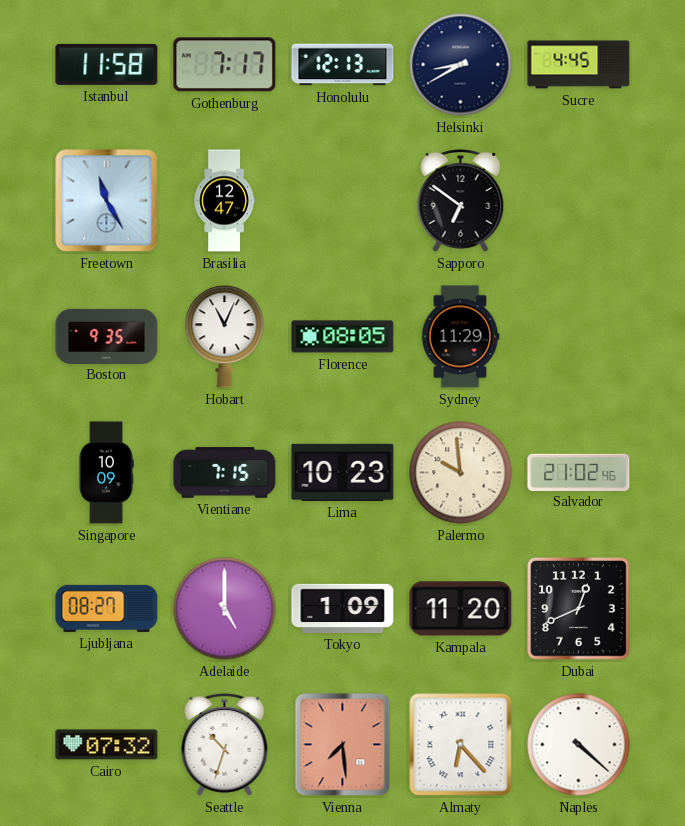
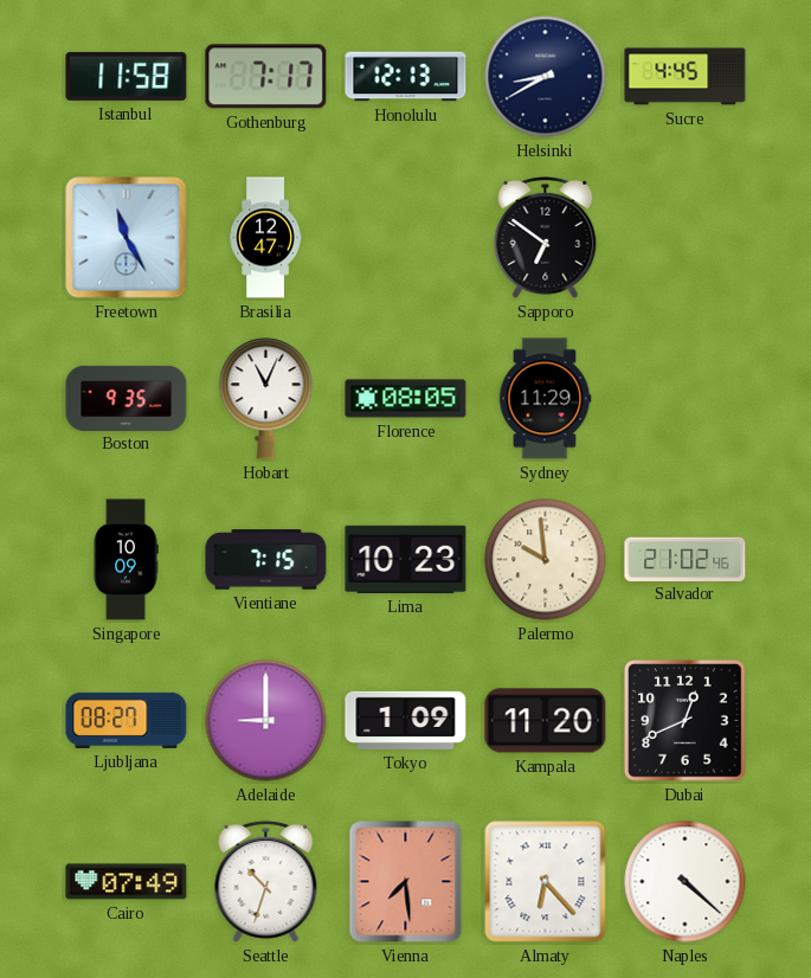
Adelaide: 5:00 -> 9:00
Cairo: 07:32 -> 07:49
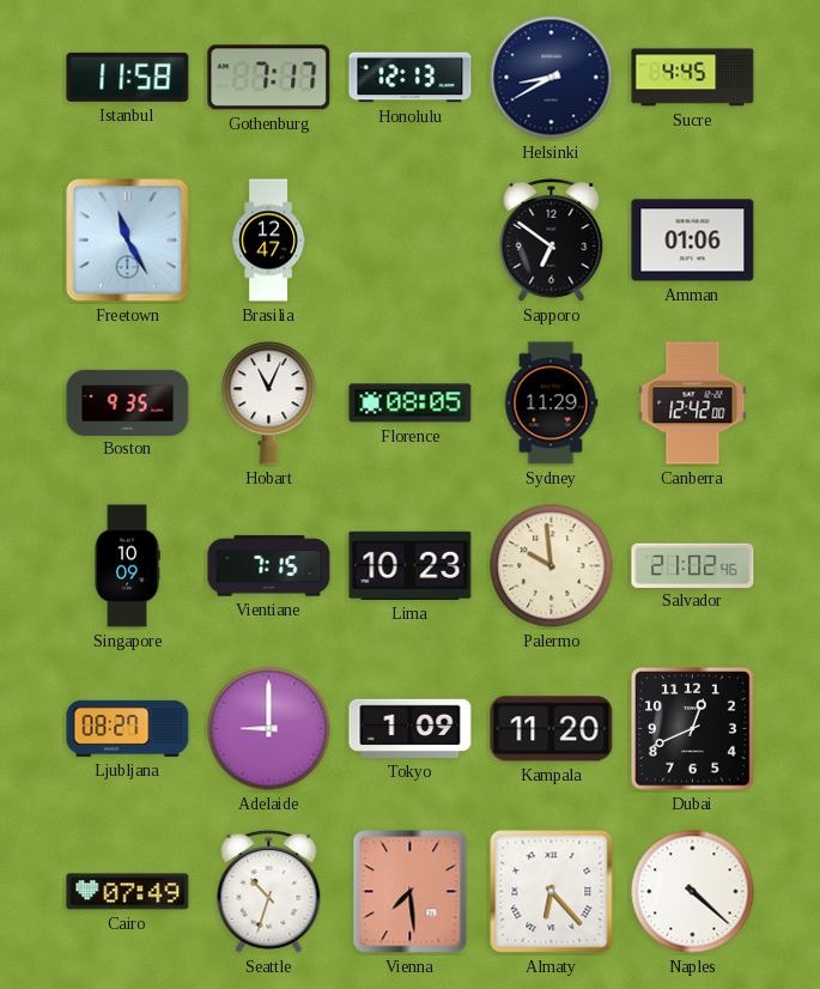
Amman: none -> 01:06
Canberra: none -> 12:42
